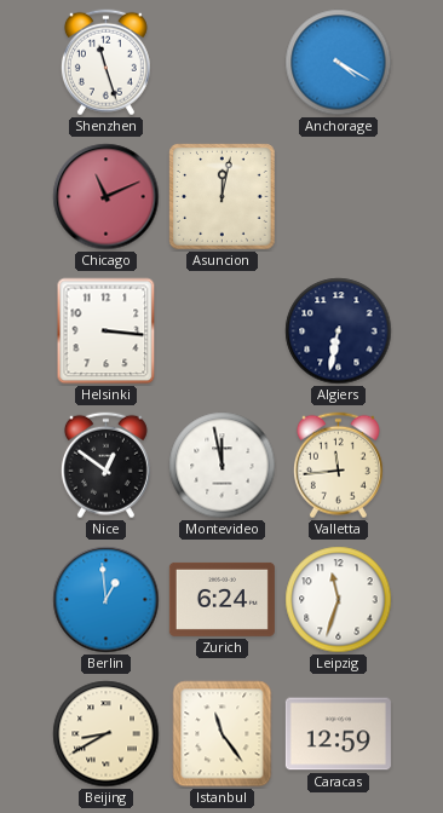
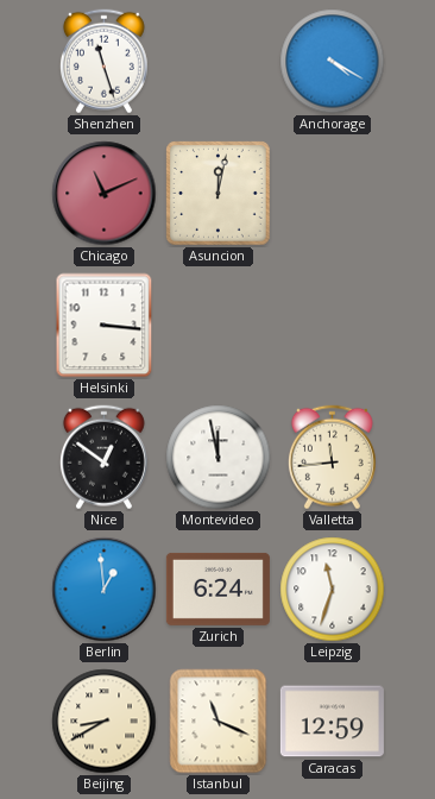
Algiers: 6:32 -> none
Istanbul: 11:24 -> 11:19
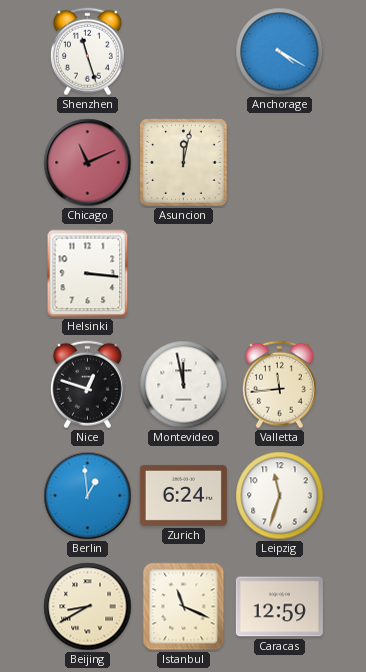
Nice: 12:51 -> 12:48
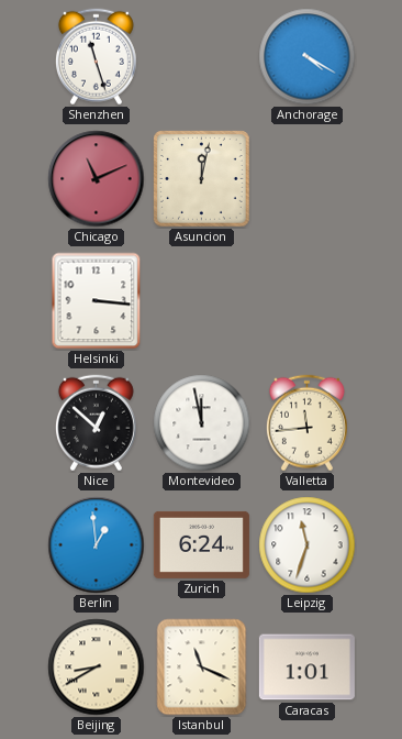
Nice: 12:48 -> 12:52
Caracas: 12:59 -> 1:01
